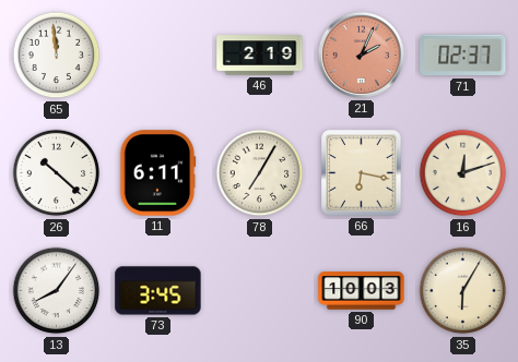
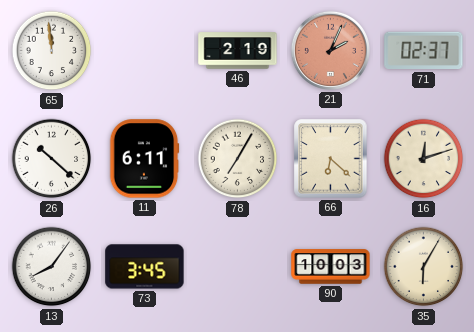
66: 6:17 -> 6:22
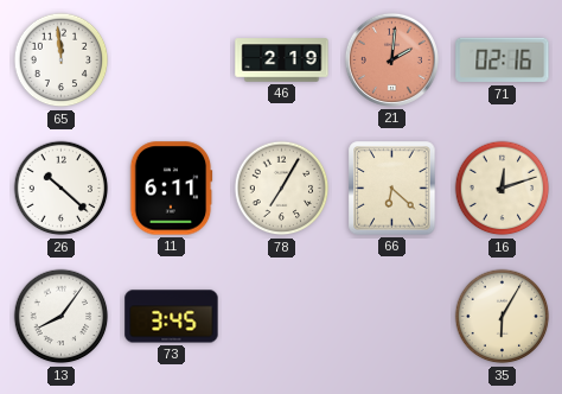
21: 2:04 -> 2:01
71: 02:37 -> 02:16
90: 10:03 -> none
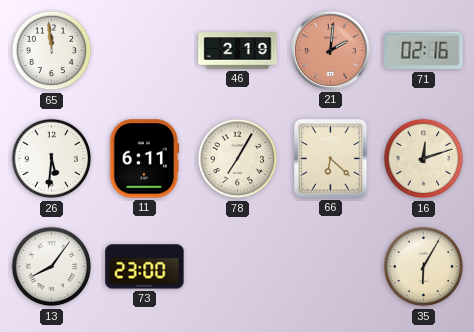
26: 10:22 -> 5:31
73: 3:45 -> 23:00
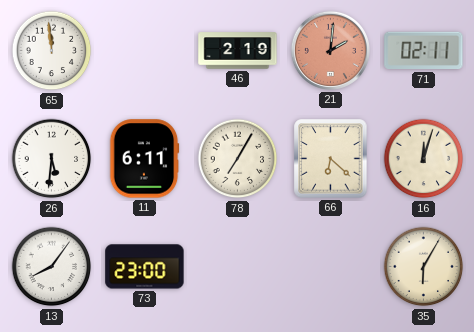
71: 02:16 -> 02:11
16: 12:12 -> 12:03
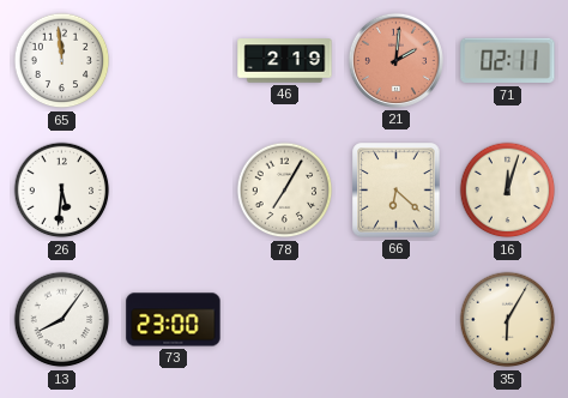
11: 6:11 -> none
